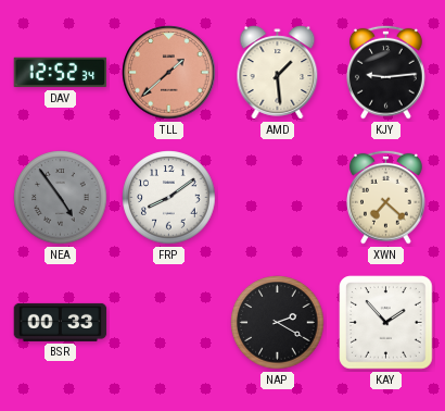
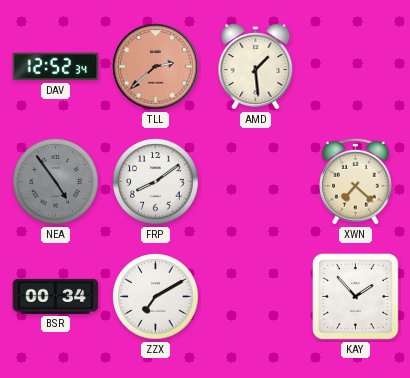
TLL: 1:38 -> 2:38
KJY: 9:14 -> none
BSR: 00:33 -> 00:34
ZZX: none -> 7:10
NAP: 2:20 -> none
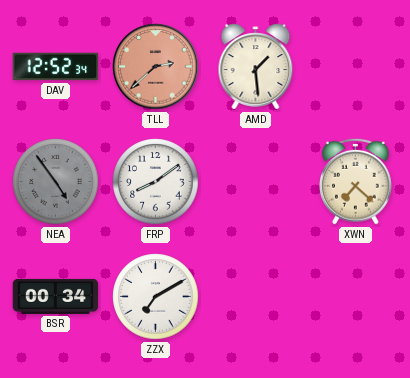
KAY: 1:53 -> none
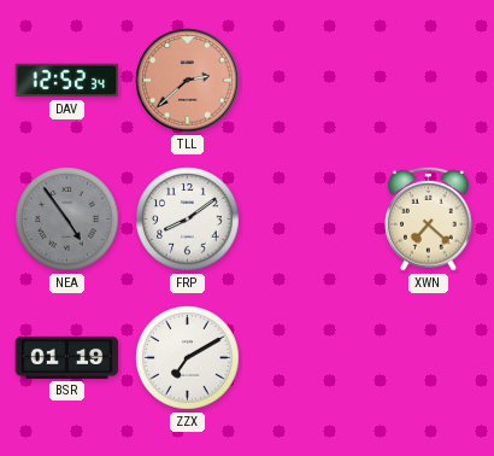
AMD: 1:29 -> none
BSR: 00:34 -> 01:19
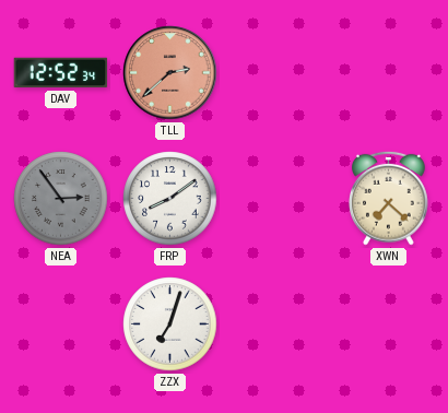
NEA: 4:54 -> 2:54
BSR: 01:19 -> none
ZZX: 7:10 -> 7:03
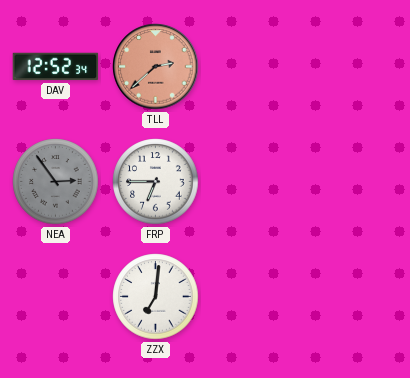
FRP: 8:09 -> 6:45
XWN: 7:22 -> none
ZZX: 7:03 -> 7:01
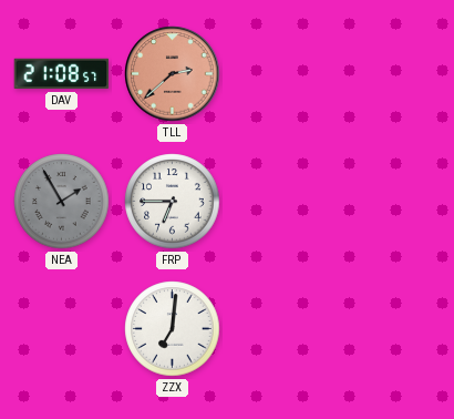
DAV: 12:52 -> 21:08
NEA: 2:54 -> 1:55
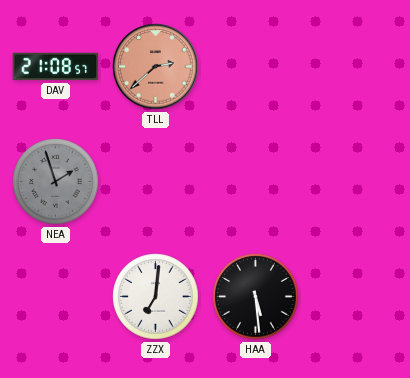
NEA: 1:55 -> 1:57
FRP: 6:45 -> none
HAA: none -> 5:29
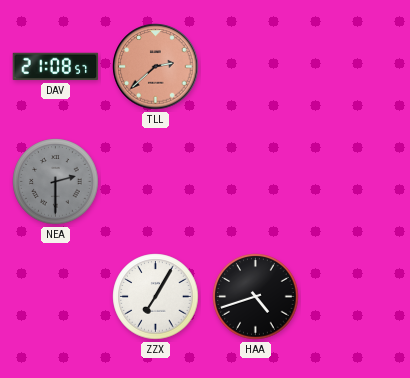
NEA: 1:57 -> 2:30
ZZX: 7:01 -> 7:05
HAA: 5:29 -> 4:42
